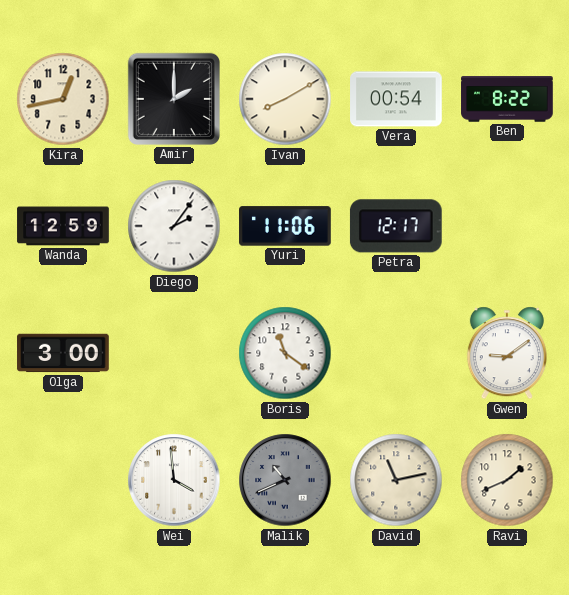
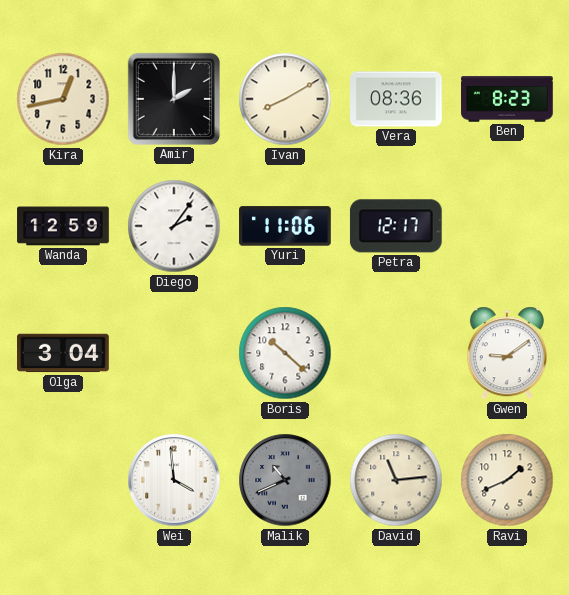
Vera: 00:54 -> 08:36
Ben: 8:22 -> 8:23
Olga: 3:00 -> 3:04
Boris: 11:21 -> 10:22
David: 11:13 -> 11:14
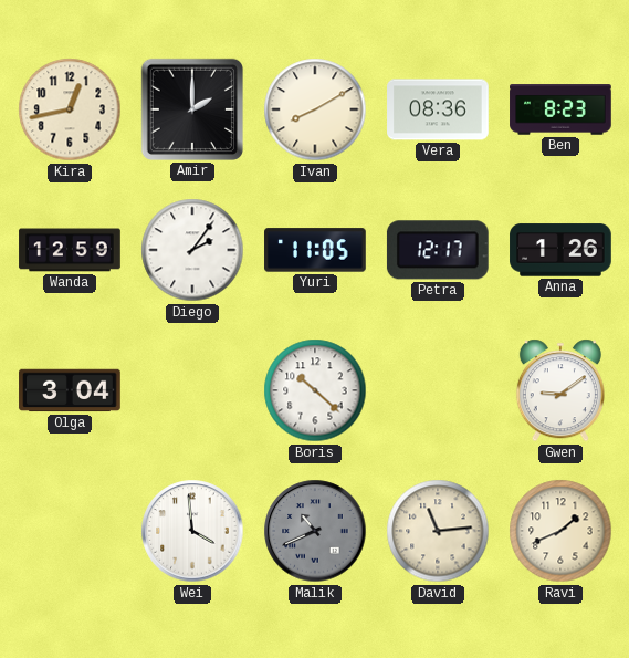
Yuri: 11:06 -> 11:05
Anna: none -> 1:26
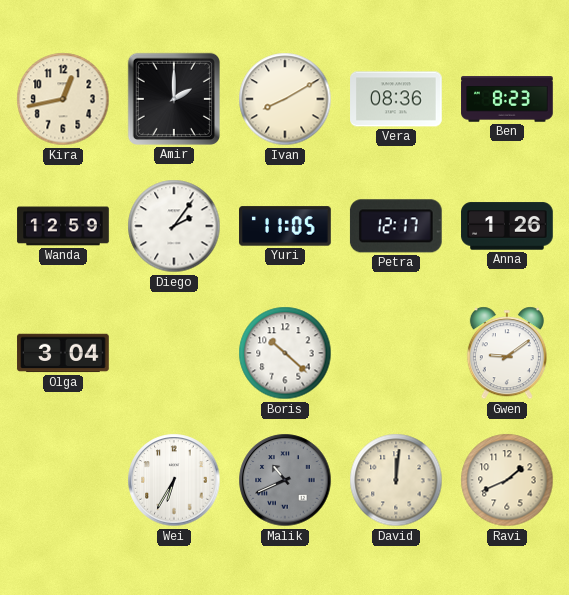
Wei: 3:59 -> 6:35
David: 11:14 -> 12:01
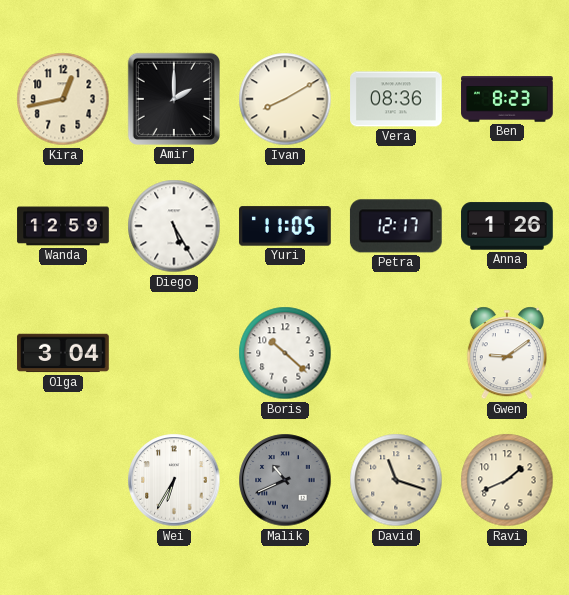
Diego: 2:06 -> 5:25
David: 12:01 -> 11:18
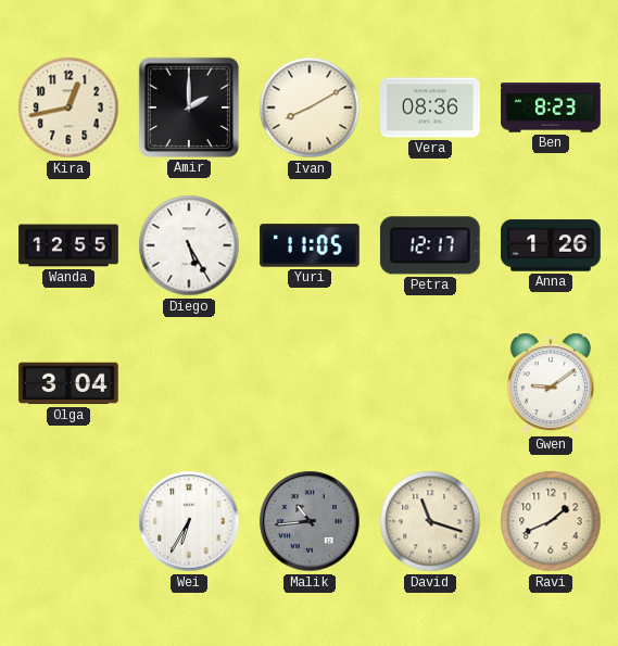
Wanda: 12:59 -> 12:55
Boris: 10:22 -> none
Malik: 10:41 -> 10:44
